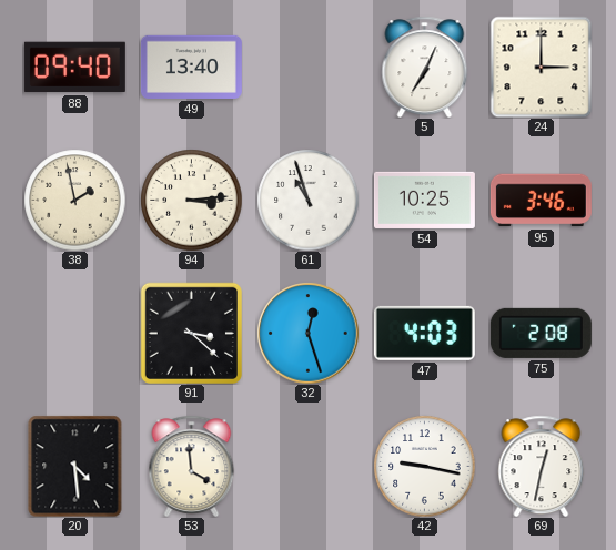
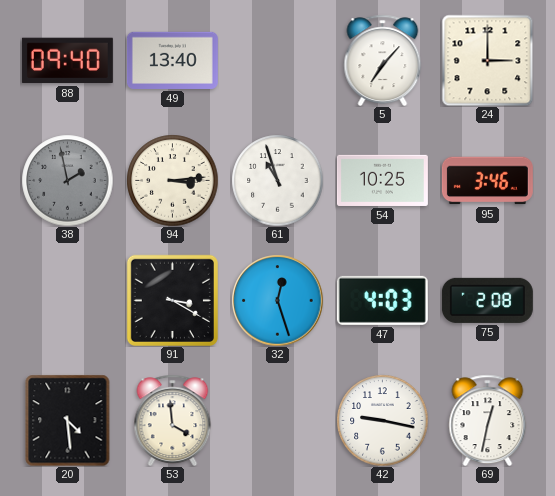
5: 7:04 -> 7:07
38 dial: cream -> grey
91: 3:22 -> 3:20
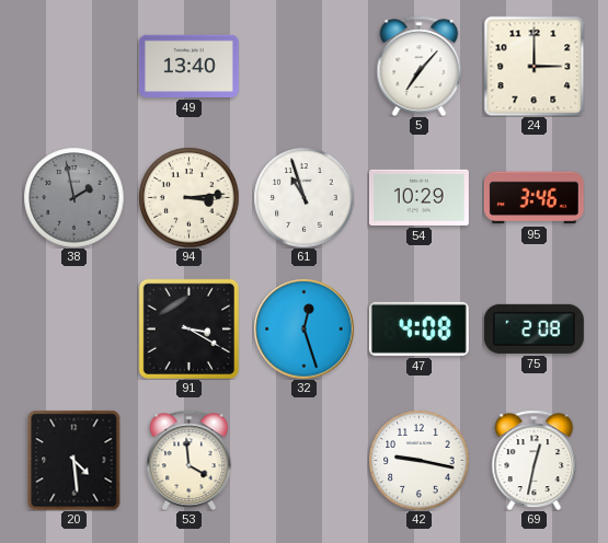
88: 09:40 -> none
54: 10:25 -> 10:29
47: 4:03 -> 4:08
